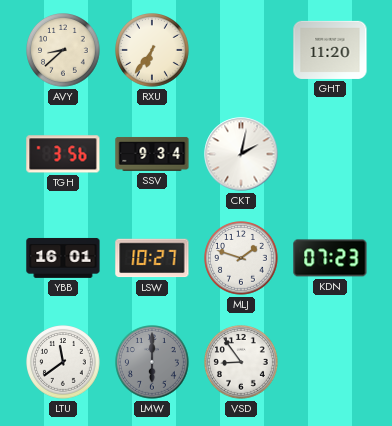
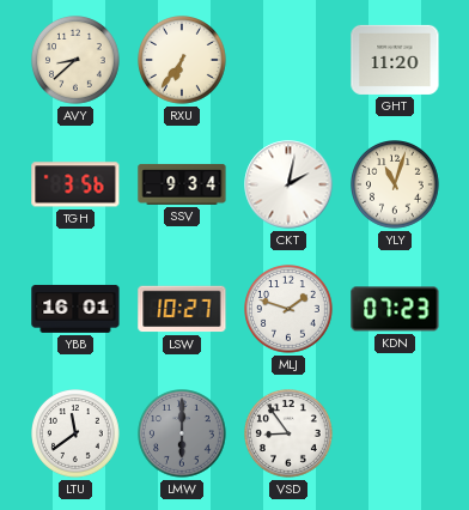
YLY: none -> 11:03
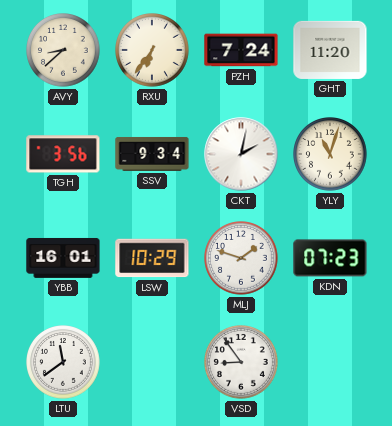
PZH: none -> 7:24
LSW: 10:27 -> 10:29
LMW: 6:00 -> none
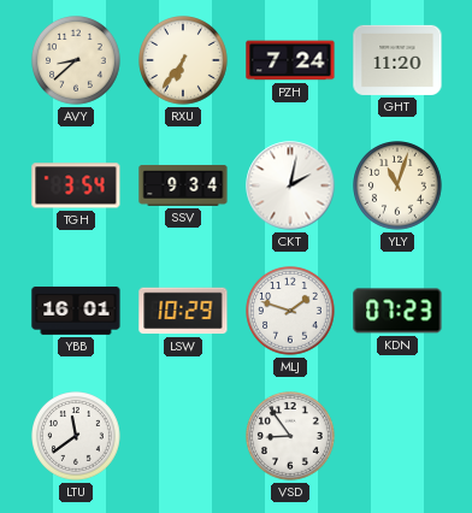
TGH: 3:56 -> 3:54
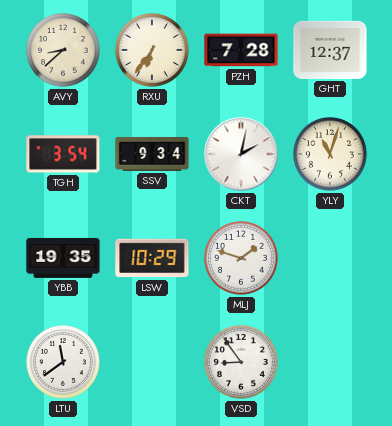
PZH: 7:24 -> 7:28
GHT: 11:20 -> 12:37
YBB: 16:01 -> 19:35
KDN: 07:23 -> none
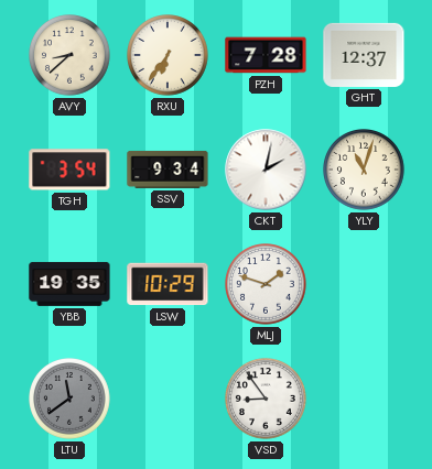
LTU dial: white -> grey
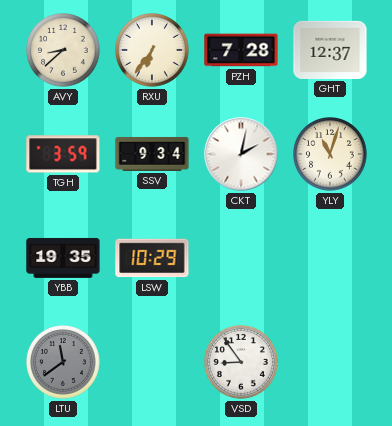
TGH: 3:54 -> 3:59
MLJ: 1:48 -> none
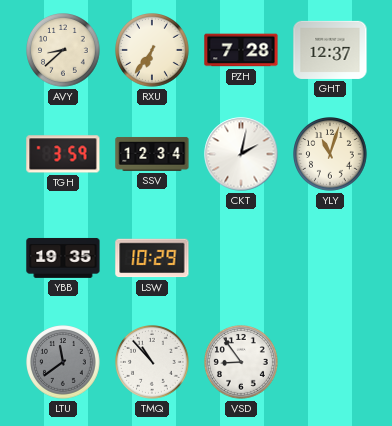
SSV: 9:34 -> 12:34
TMQ: none -> 10:53
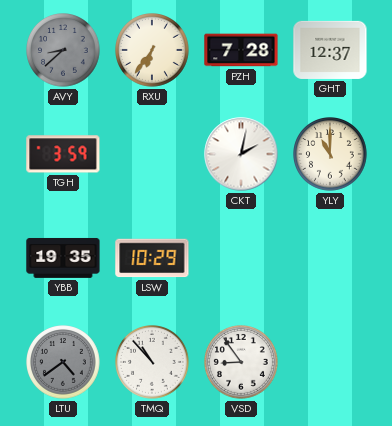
AVY dial: cream -> grey
SSV: 12:34 -> none
YLY: 11:03 -> 11:00
LTU: 11:39 -> 4:39
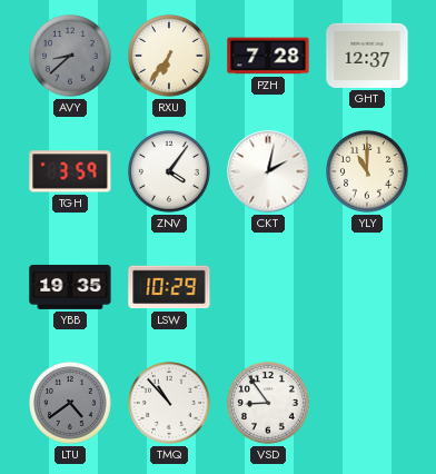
ZNV: none -> 4:06
